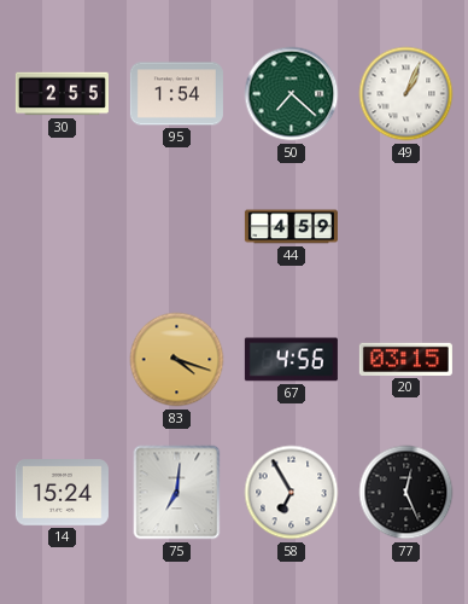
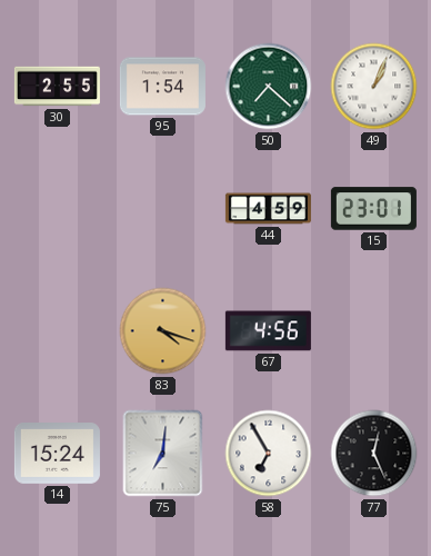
15: none -> 23:01
20: 03:15 -> none
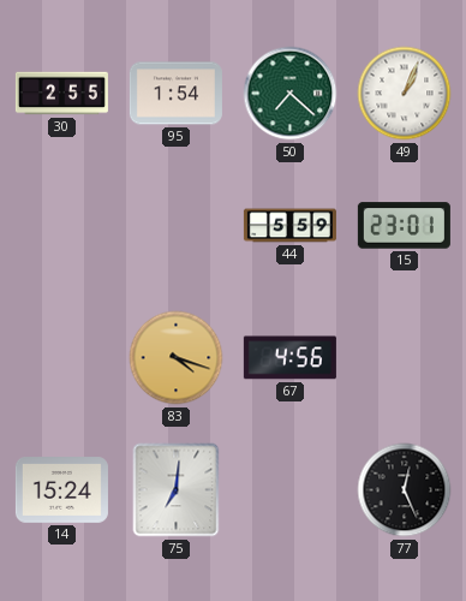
44: 4:59 -> 5:59
58: 6:55 -> none
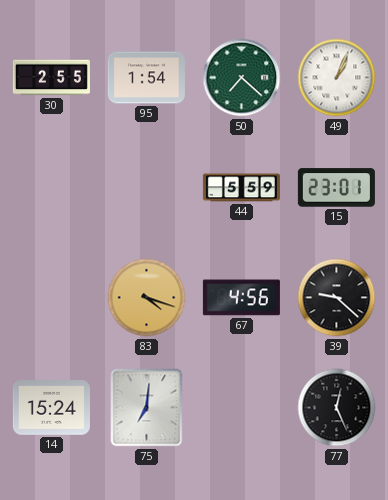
39: none -> 9:22
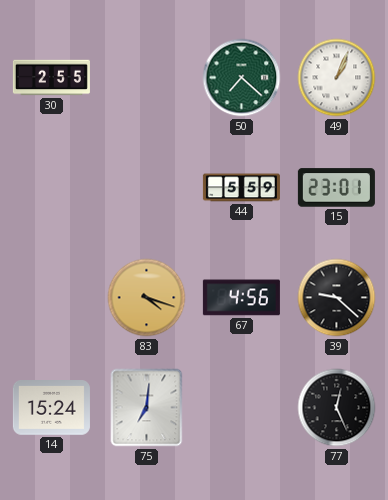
95: 1:54 -> none
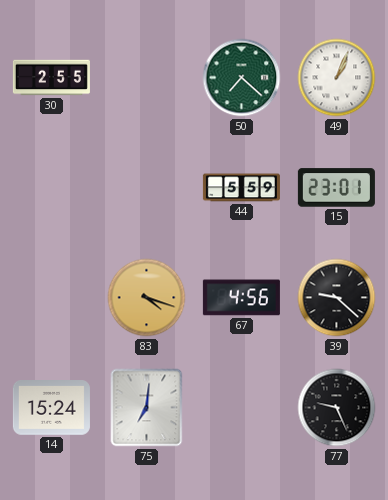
77: 12:26 -> 9:26
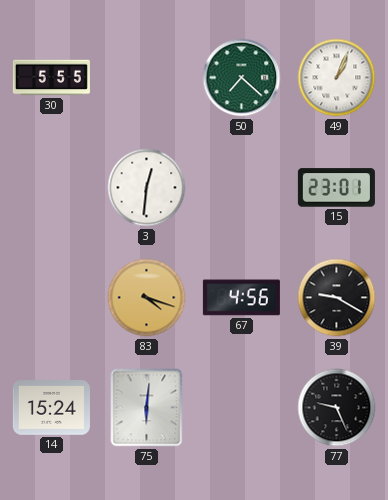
30: 2:55 -> 5:55
3: none -> 12:31
44: 5:59 -> none
39: 9:22 -> 9:20
75: 7:01 -> 6:01
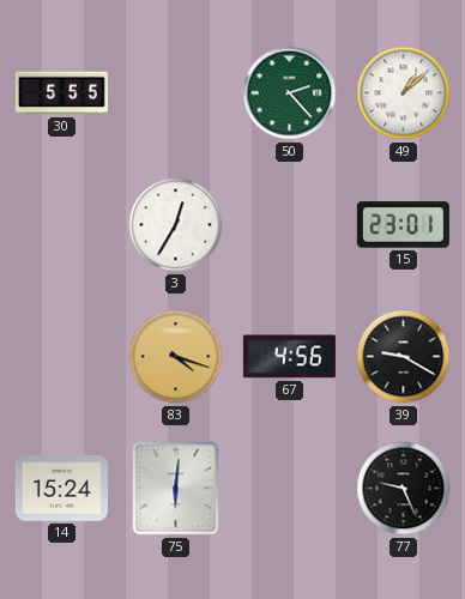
50: 7:22 -> 2:23
49: 1:04 -> 1:08
3: 12:31 -> 12:35
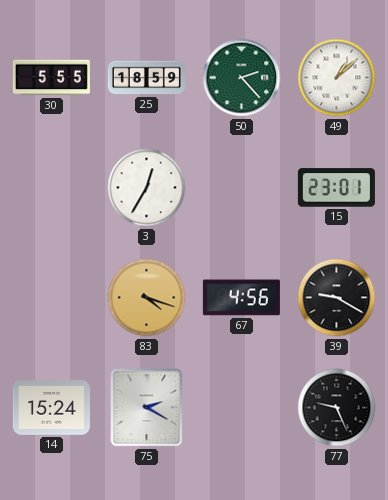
25: none -> 18:59
75: 6:01 -> 2:20
